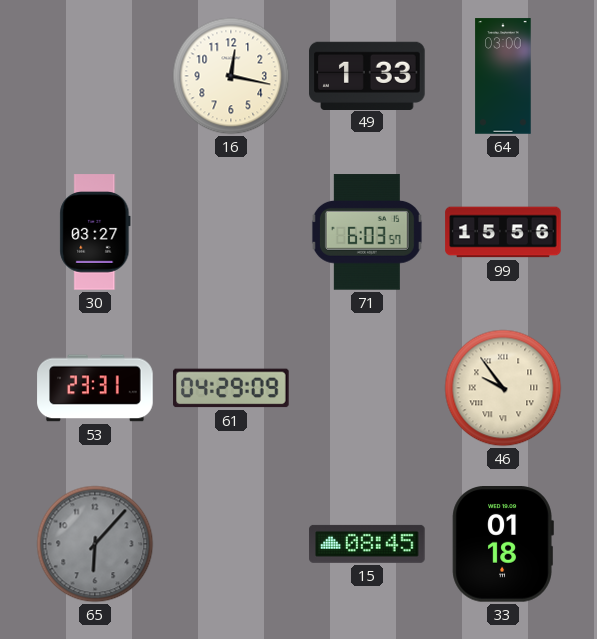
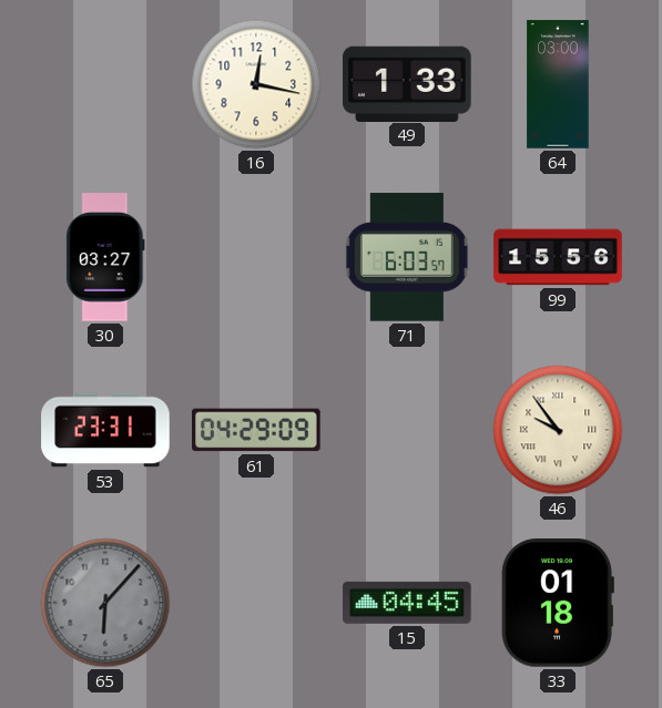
15: 08:45 -> 04:45
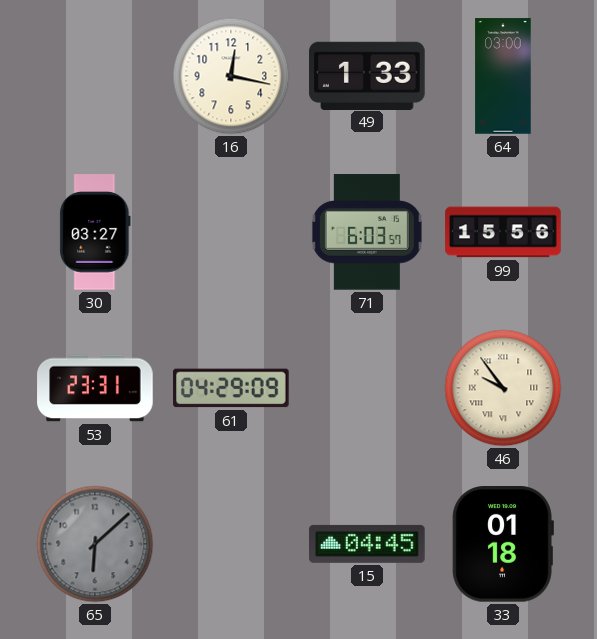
65: 6:07 -> 6:08
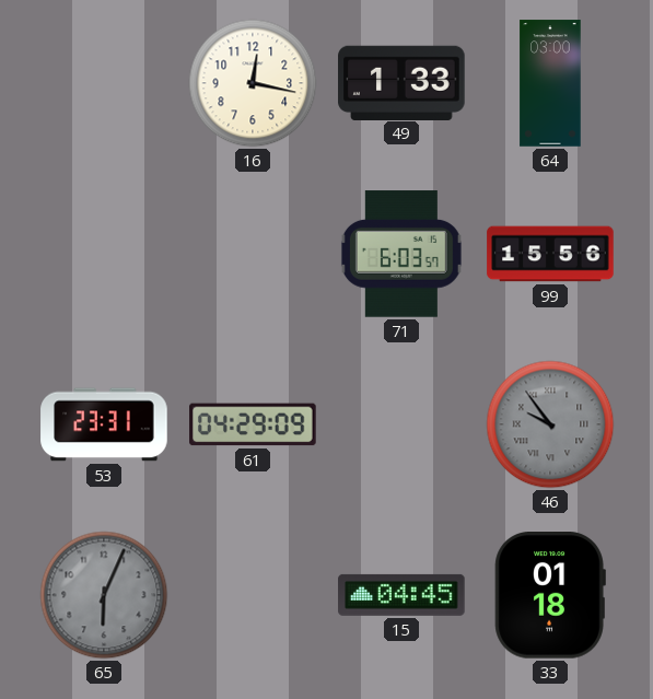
30: 03:27 -> none
46 dial: cream -> grey
65: 6:08 -> 6:04
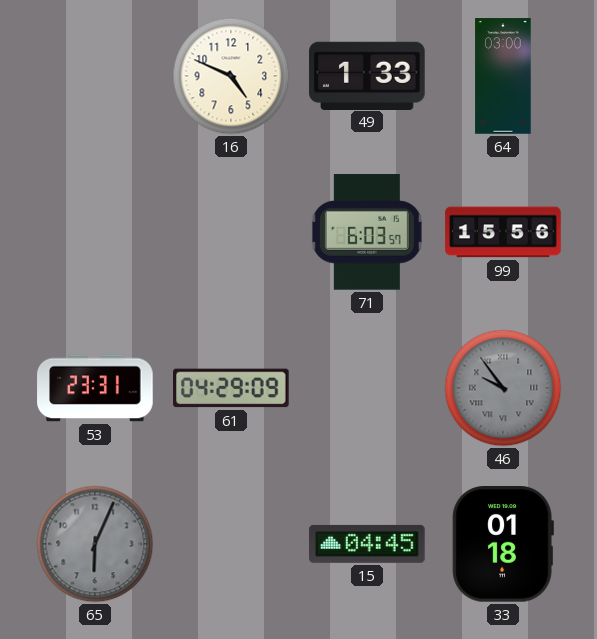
16: 12:17 -> 4:49
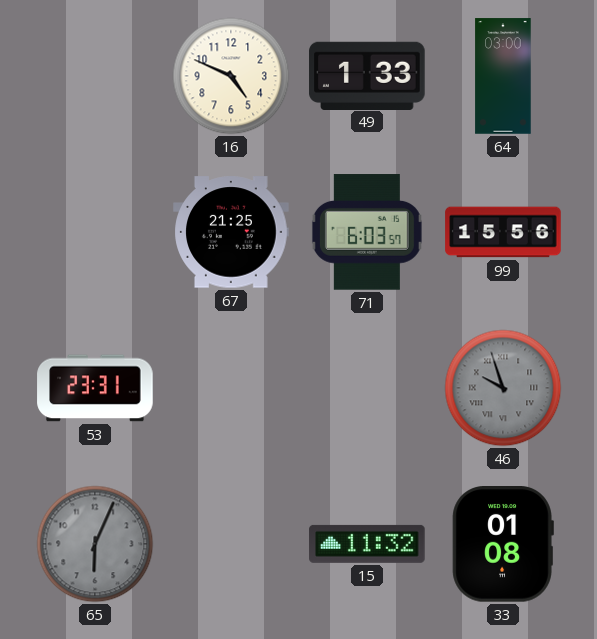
67: none -> 21:25
61: 04:29 -> none
46: 9:54 -> 9:57
15: 04:45 -> 11:32
33: 01:18 -> 01:08
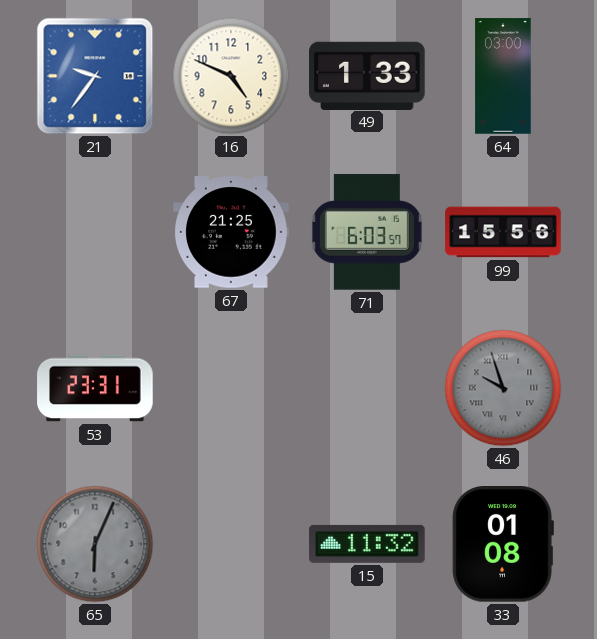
21: none -> 9:36
